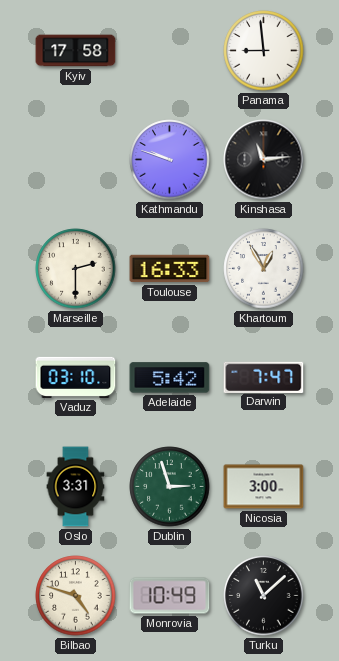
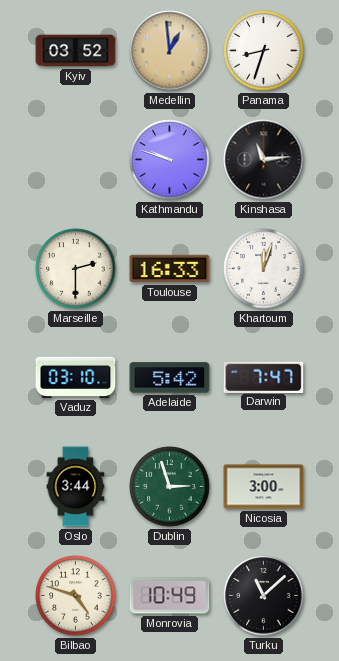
Kyiv: 17:58 -> 03:52
Medellin: none -> 12:59
Panama: 8:59 -> 8:33
Khartoum: 12:55 -> 12:03
Oslo: 3:31 -> 3:44
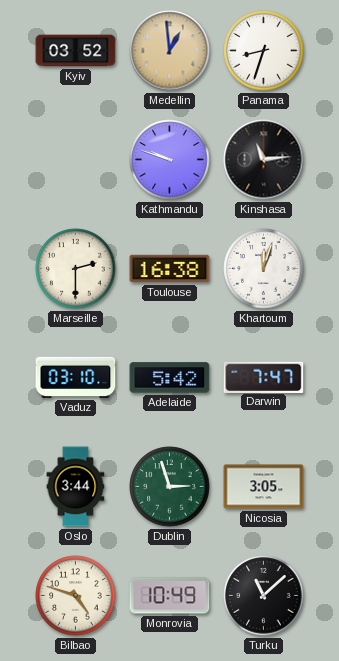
Toulouse: 16:33 -> 16:38
Nicosia: 3:00 -> 3:05
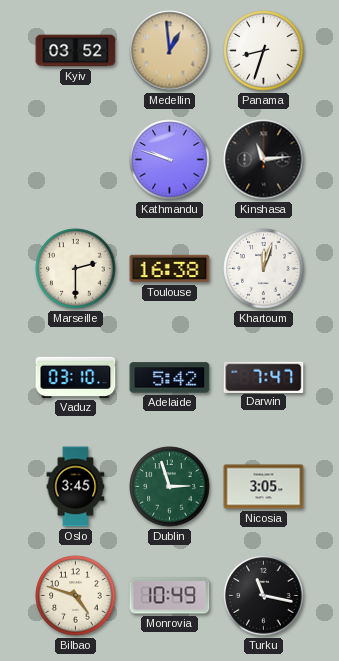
Oslo: 3:44 -> 3:45
Turku: 11:08 -> 11:17
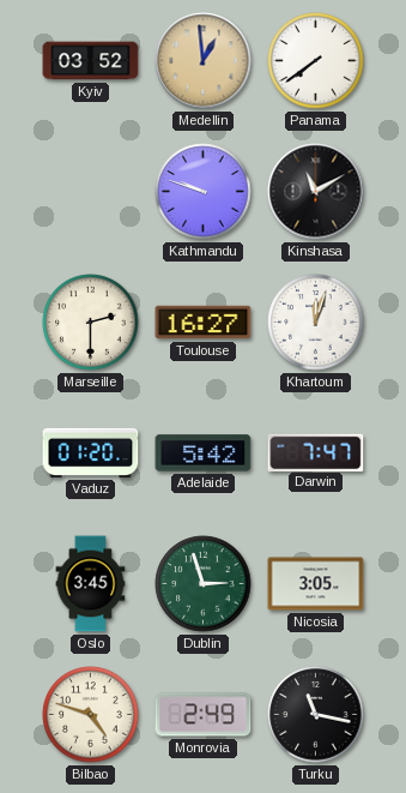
Panama: 8:33 -> 7:39
Kinshasa: 11:14 -> 11:10
Toulouse: 16:38 -> 16:27
Vaduz: 03:10 -> 01:20
Monrovia: 10:49 -> 2:49
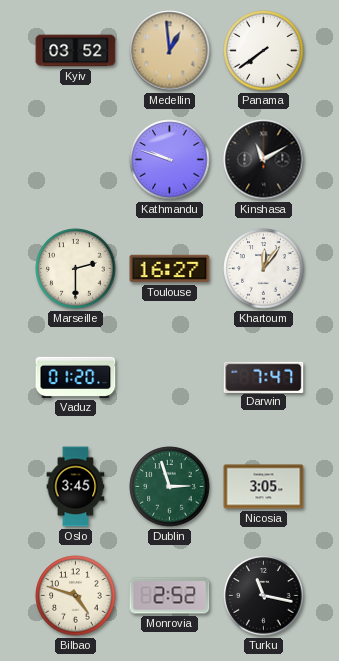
Khartoum: 12:03 -> 12:06
Adelaide: 5:42 -> none
Monrovia: 2:49 -> 2:52
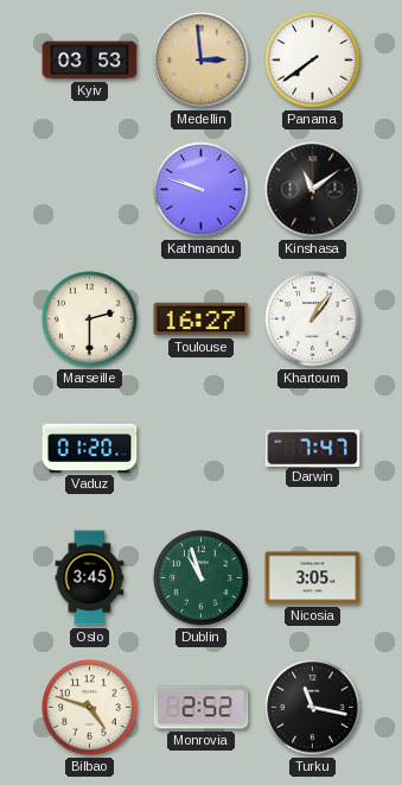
Kyiv: 03:52 -> 03:53
Medellin: 12:59 -> 2:59
Kinshasa: 11:10 -> 11:09
Khartoum: 12:06 -> 1:06
Dublin: 2:57 -> 10:57
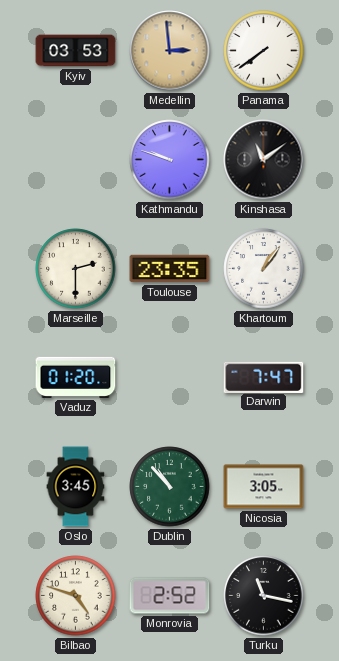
Toulouse: 16:27 -> 23:35
Dublin: 10:57 -> 10:53
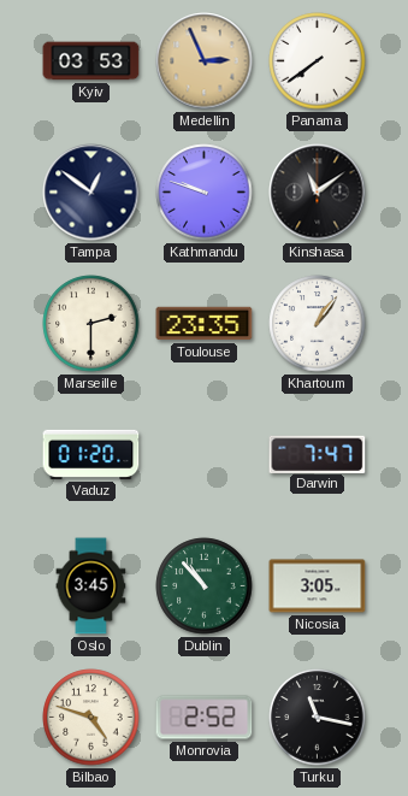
Medellin: 2:59 -> 2:56
Tampa: none -> 12:51
